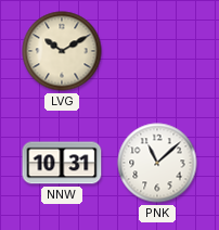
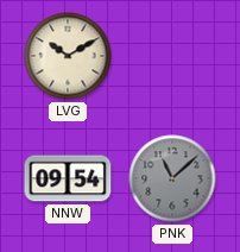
NNW: 10:31 -> 09:54
PNK dial: white -> grey
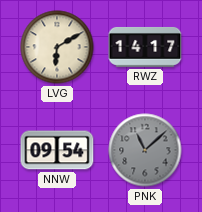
LVG: 10:10 -> 6:10
RWZ: none -> 14:17
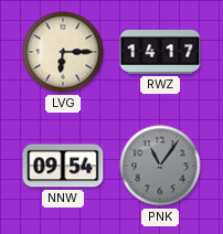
LVG: 6:10 -> 6:15
PNK: 11:08 -> 11:06
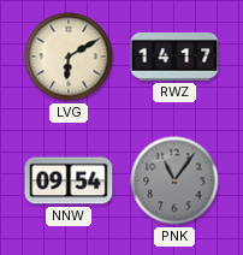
LVG: 6:15 -> 6:10
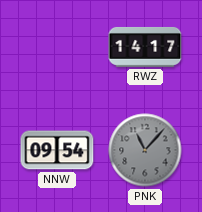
LVG: 6:10 -> none
PNK: 11:06 -> 11:07
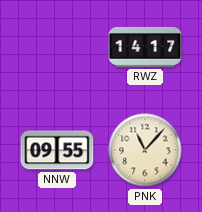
NNW: 09:54 -> 09:55
PNK dial: grey -> cream
